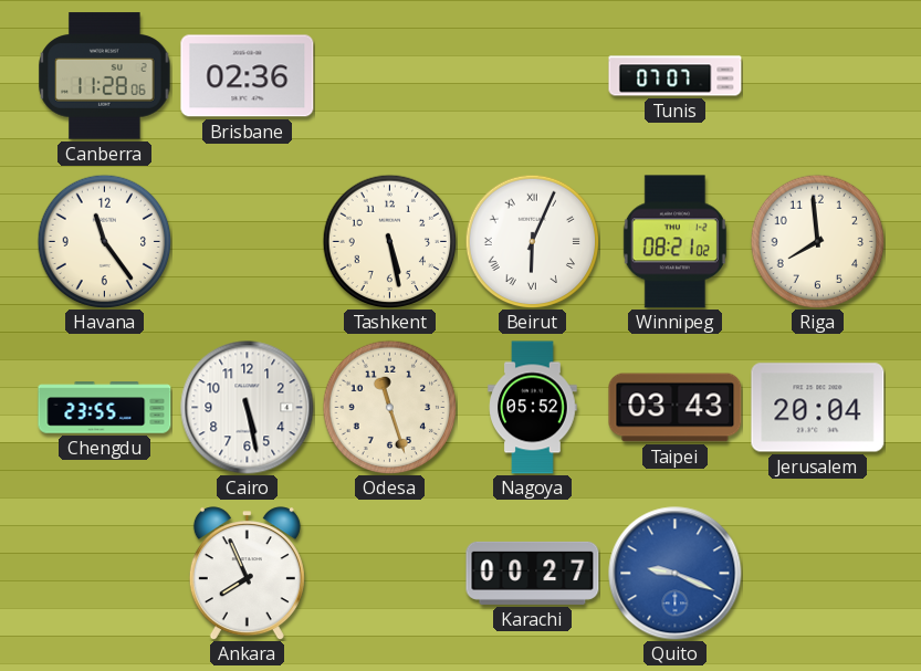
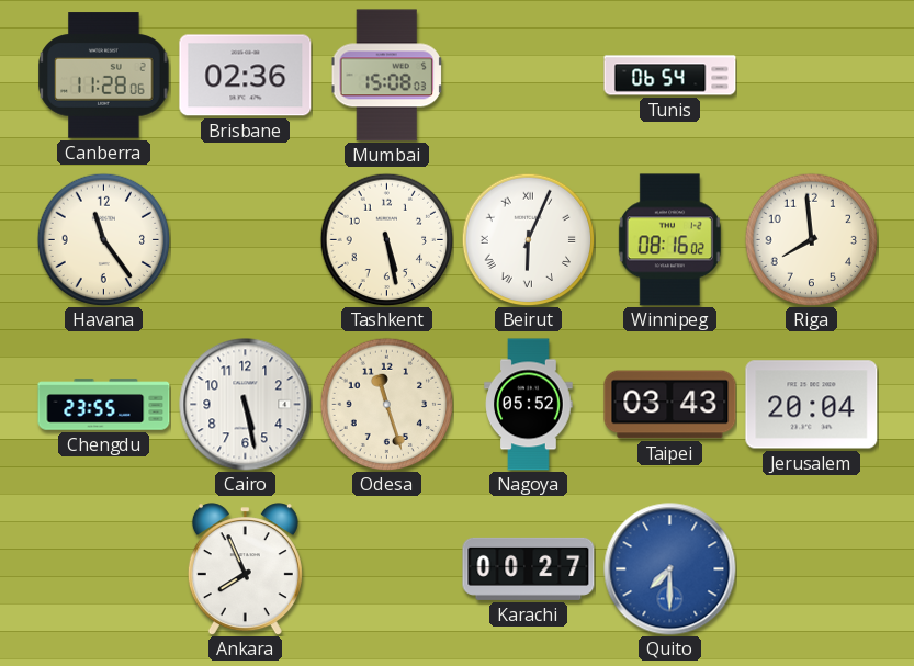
Mumbai: none -> 15:08
Tunis: 07:07 -> 06:54
Winnipeg: 08:21 -> 08:16
Quito: 9:19 -> 7:30
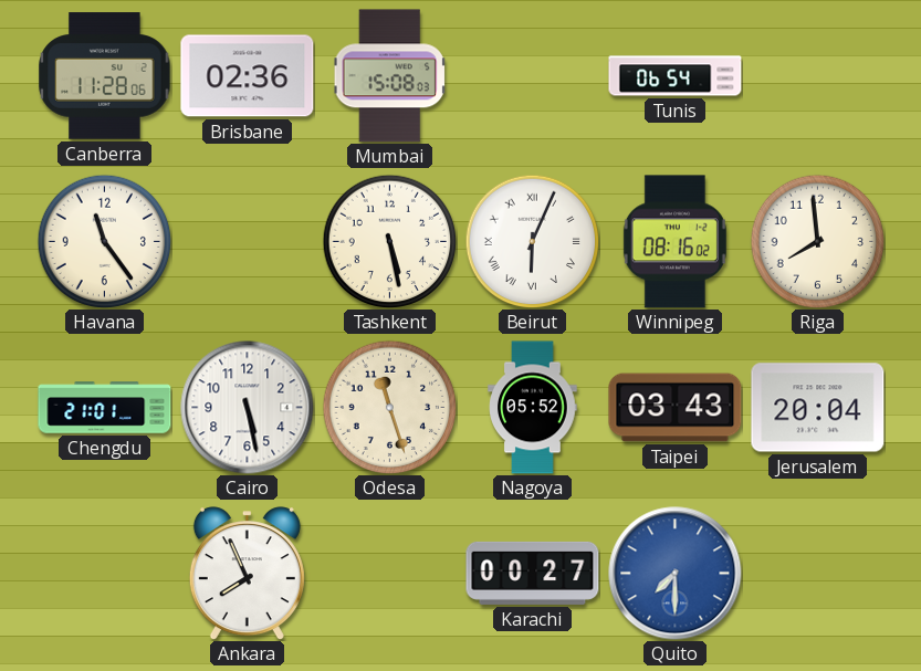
Chengdu: 23:55 -> 21:01
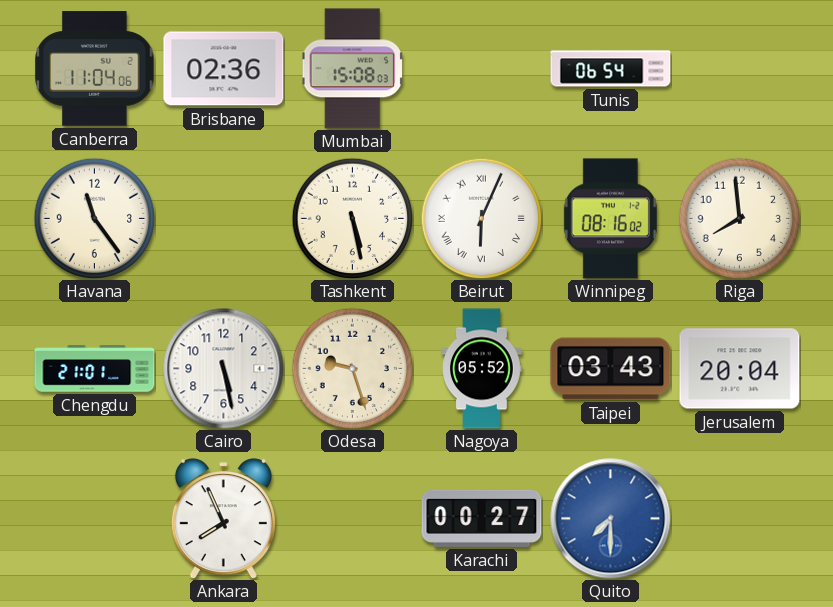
Canberra: 11:28 -> 11:04
Odesa: 11:27 -> 9:27
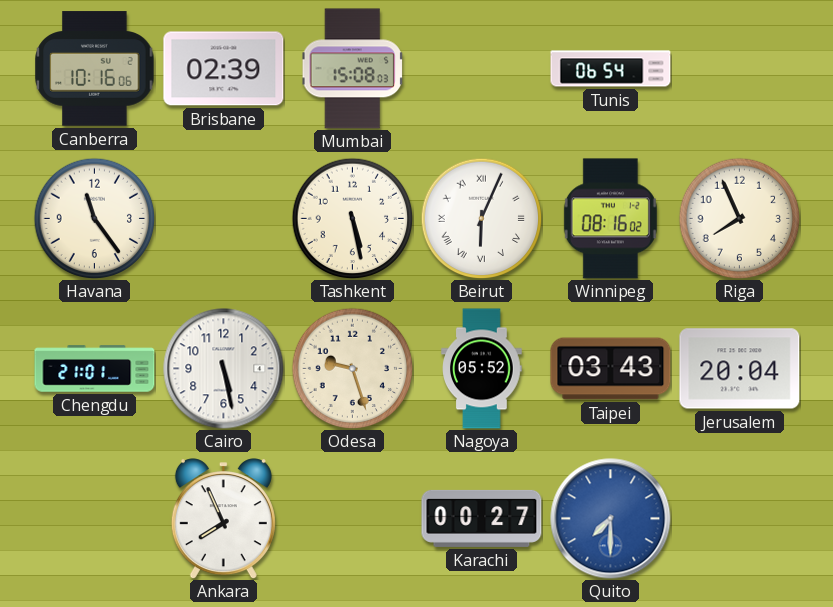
Canberra: 11:04 -> 10:16
Brisbane: 02:36 -> 02:39
Riga: 7:59 -> 7:56
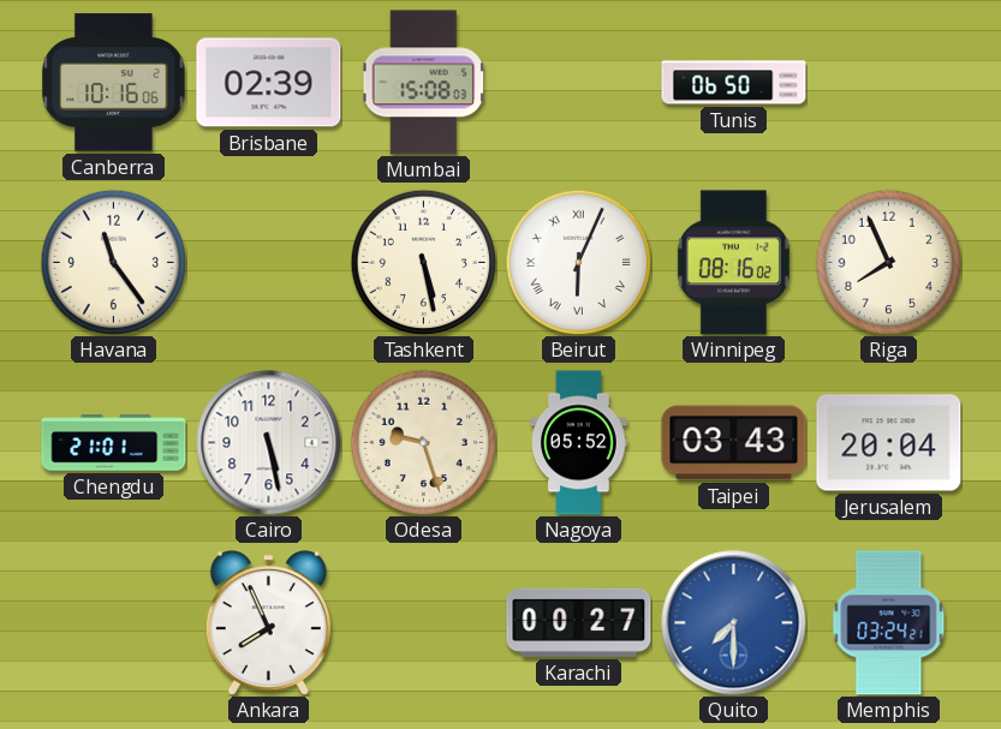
Tunis: 06:54 -> 06:50
Memphis: none -> 03:24
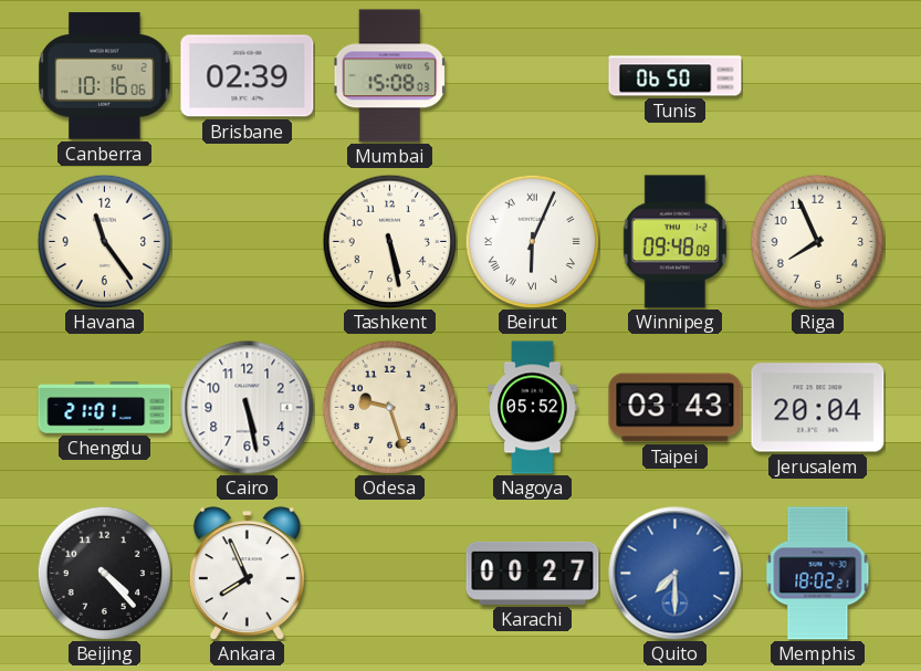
Winnipeg: 08:16 -> 09:48
Beijing: none -> 4:23
Memphis: 03:24 -> 18:02
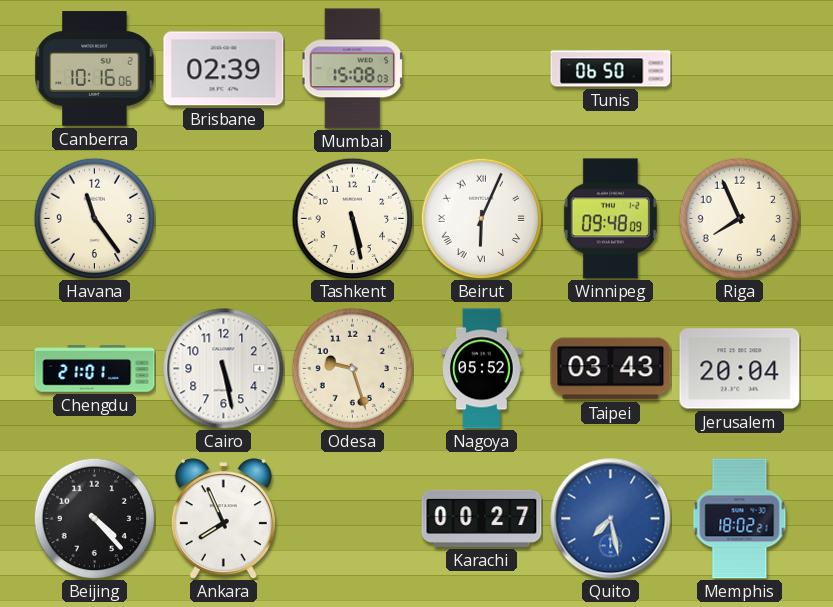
Quito: 7:30 -> 7:28
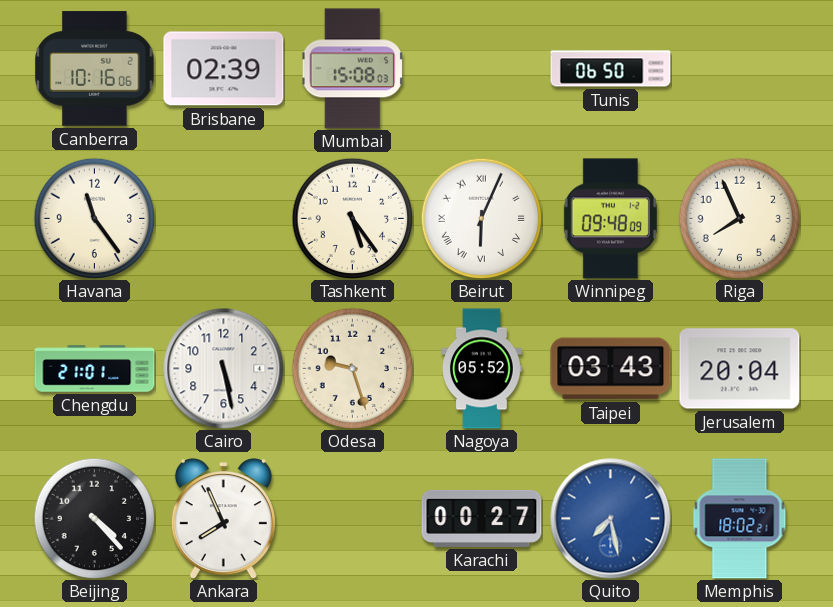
Tashkent: 5:28 -> 5:24
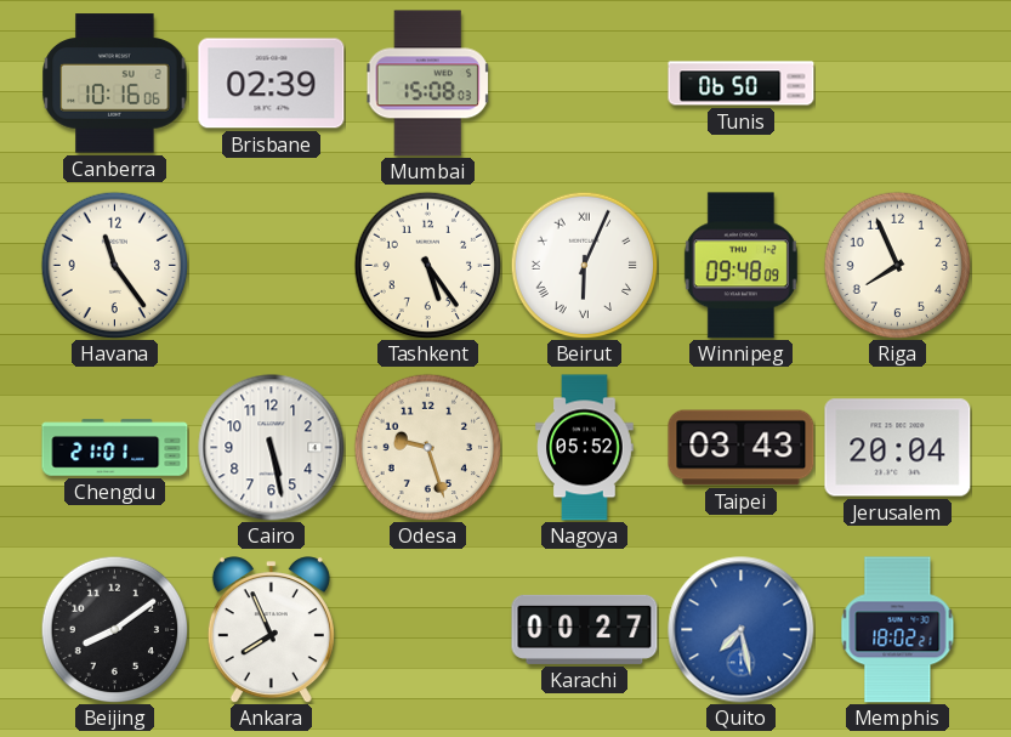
Beijing: 4:23 -> 8:09
